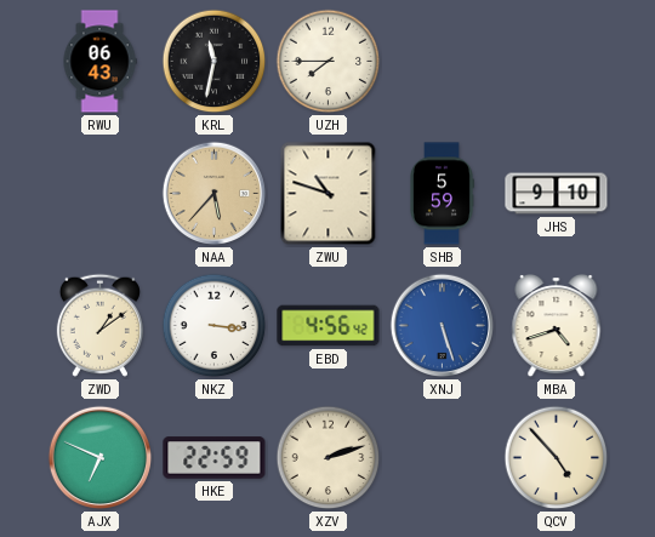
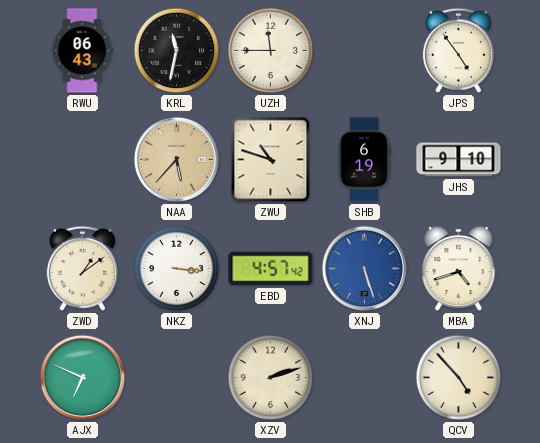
UZH: 7:45 -> 11:45
JPS: none -> 4:54
SHB: 5:59 -> 6:19
EBD: 4:56 -> 4:57
HKE: 22:59 -> none
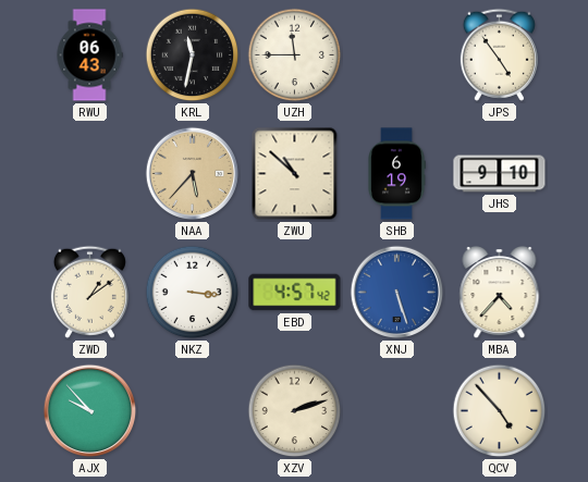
ZWU: 10:48 -> 10:52
MBA: 4:42 -> 4:37
AJX: 6:49 -> 9:53
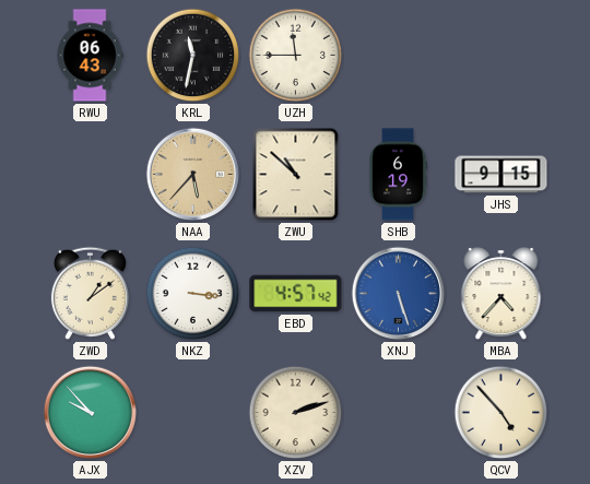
JPS: 4:54 -> none
JHS: 9:10 -> 9:15
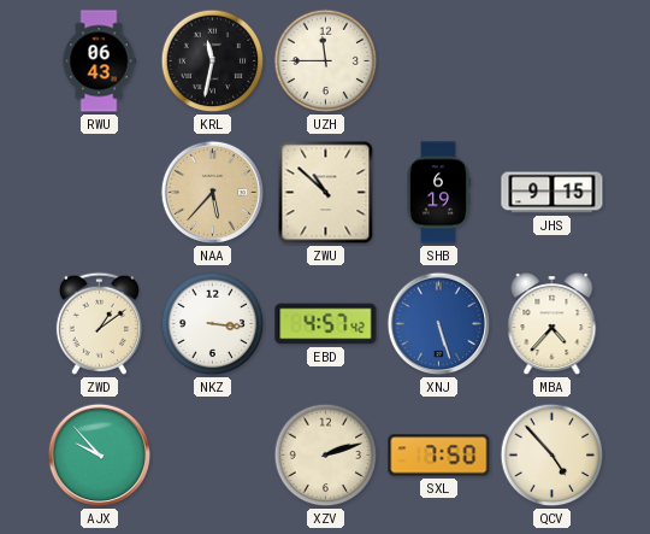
SXL: none -> 7:50
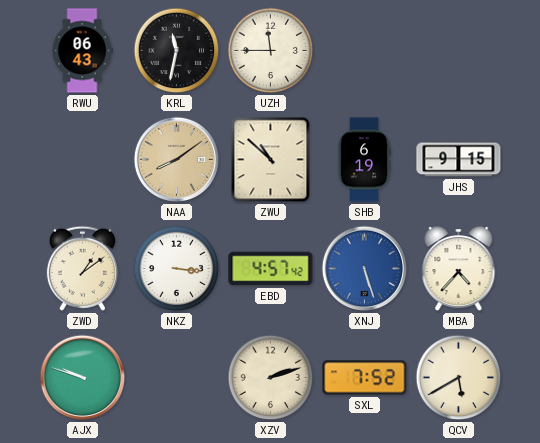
NAA: 5:37 -> 8:09
AJX: 9:53 -> 9:48
SXL: 7:50 -> 7:52
QCV: 4:53 -> 5:40
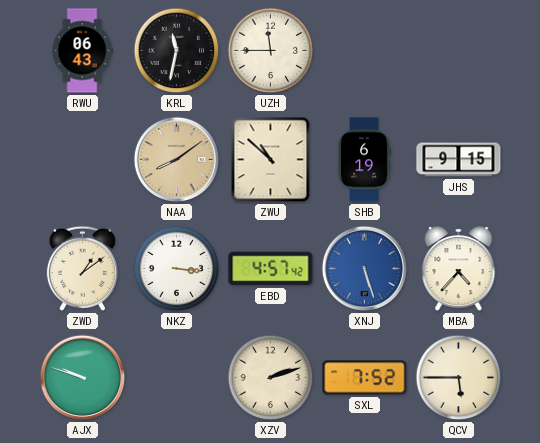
QCV: 5:40 -> 5:45
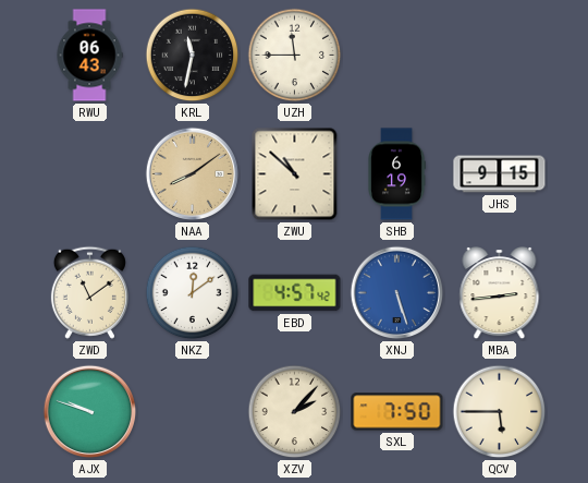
ZWD: 1:09 -> 11:09
NKZ: 3:16 -> 12:09
MBA: 4:37 -> 2:44
XZV: 2:12 -> 2:07
SXL: 7:52 -> 7:50
